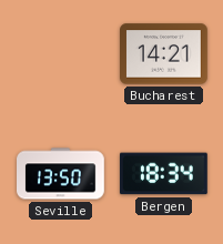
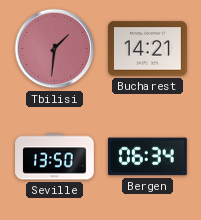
Tbilisi: none -> 1:31
Bergen: 18:34 -> 06:34
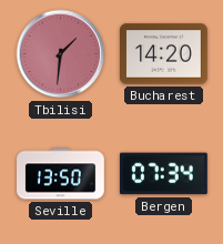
Bucharest: 14:21 -> 14:20
Bergen: 06:34 -> 07:34
